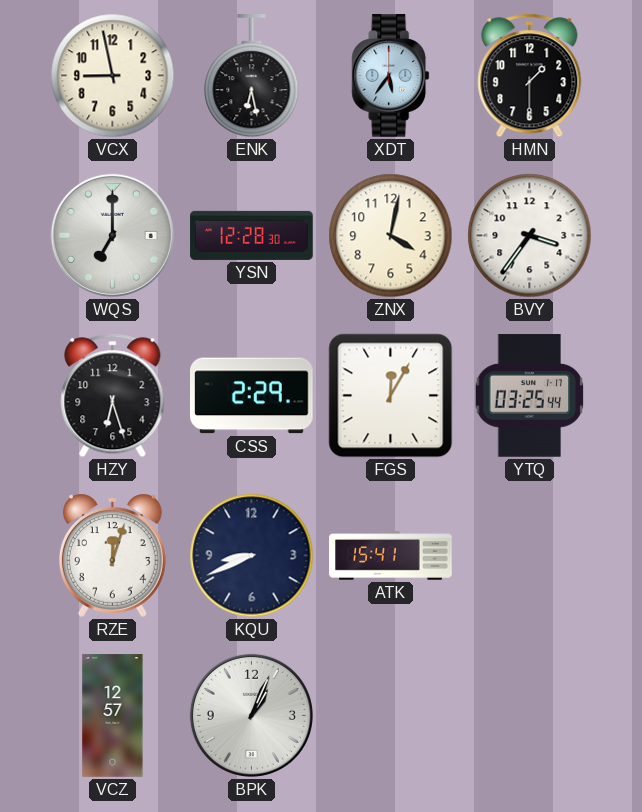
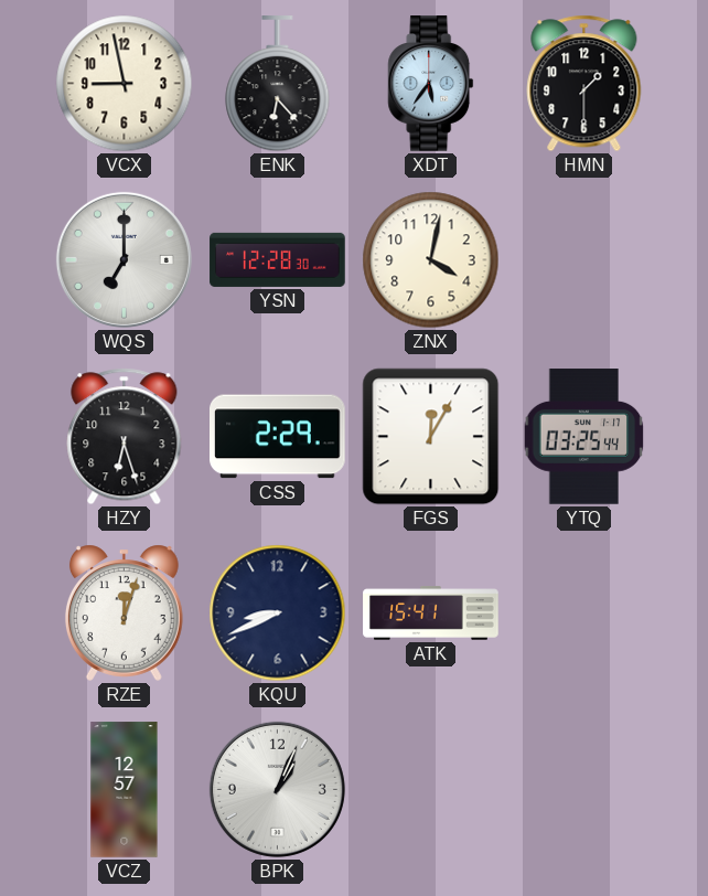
ENK: 6:28 -> 6:23
BVY: 3:36 -> none
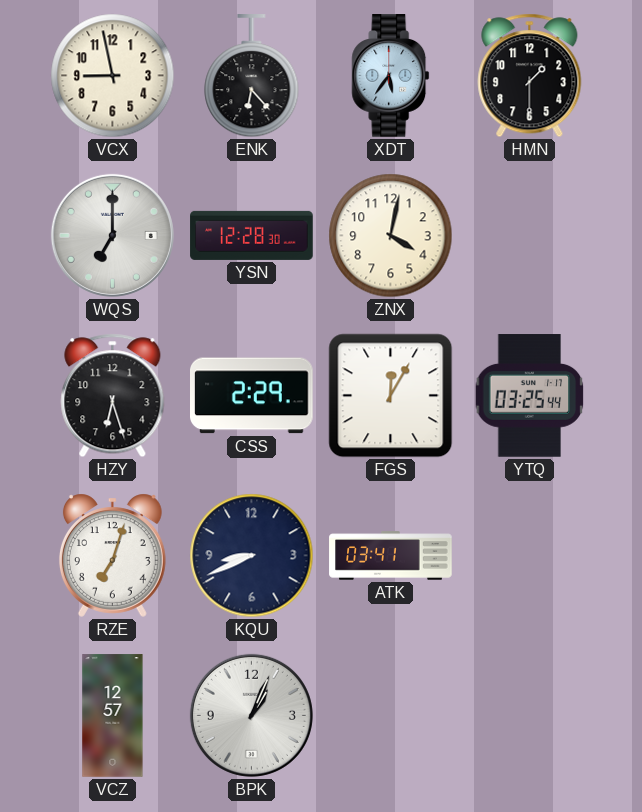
RZE: 12:03 -> 7:03
ATK: 15:41 -> 03:41
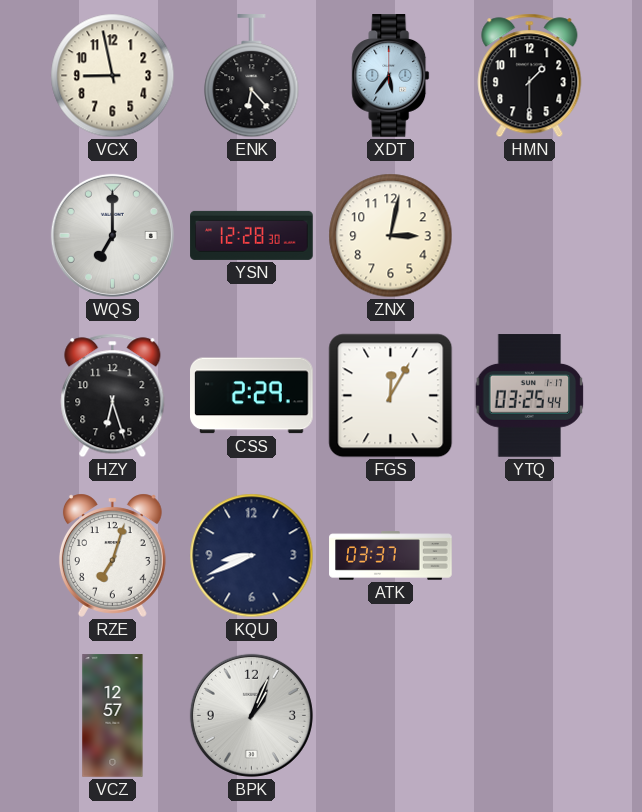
ZNX: 4:02 -> 3:02
ATK: 03:41 -> 03:37
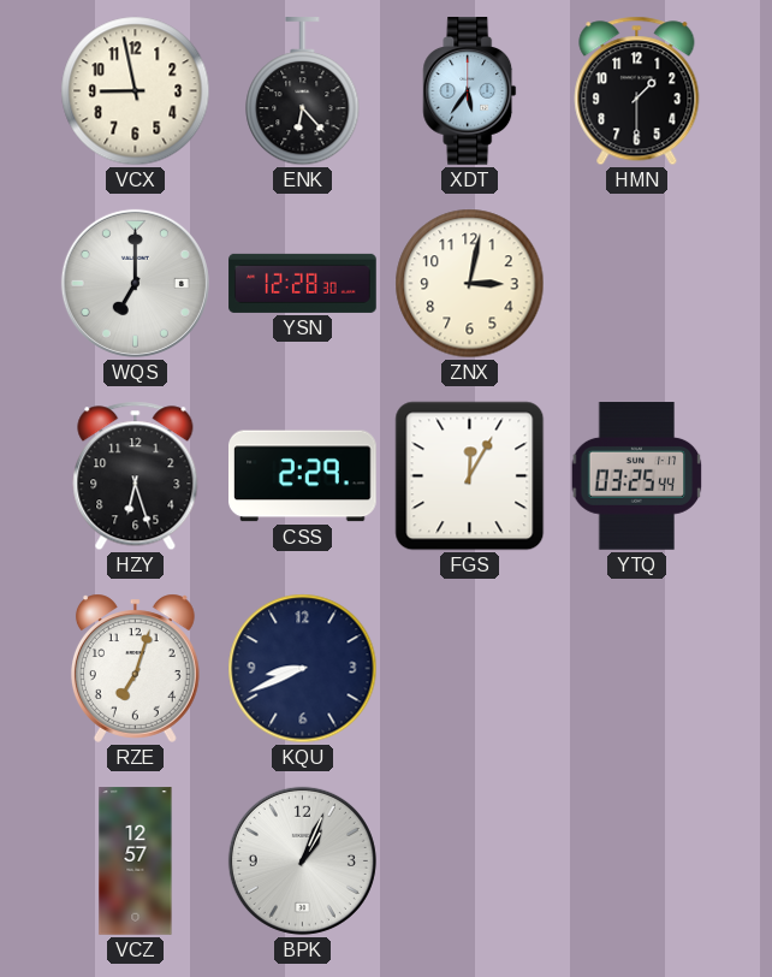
ATK: 03:37 -> none
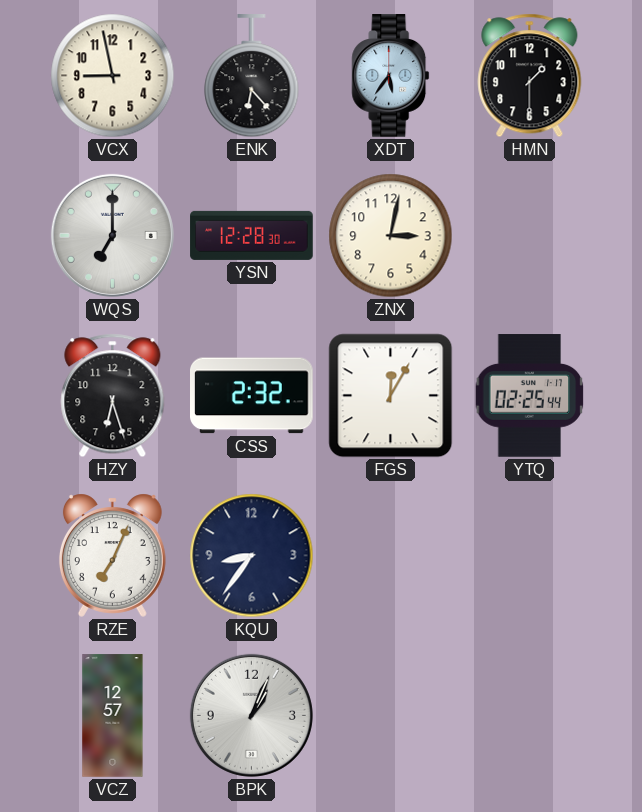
CSS: 2:29 -> 2:32
YTQ: 03:25 -> 02:25
RZE: 7:03 -> 7:04
KQU: 8:41 -> 8:36
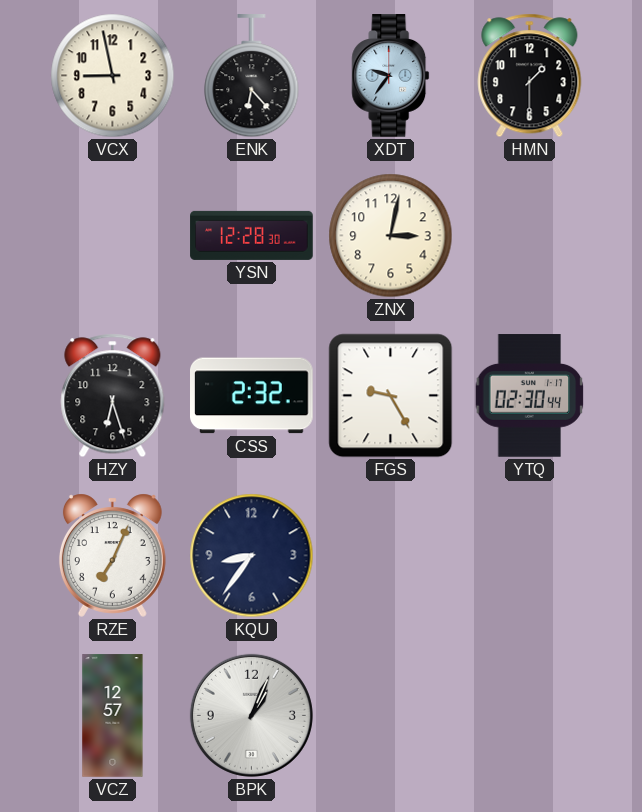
XDT: 5:36 -> 9:36
WQS: 7:00 -> none
FGS: 12:05 -> 9:25
YTQ: 02:25 -> 02:30
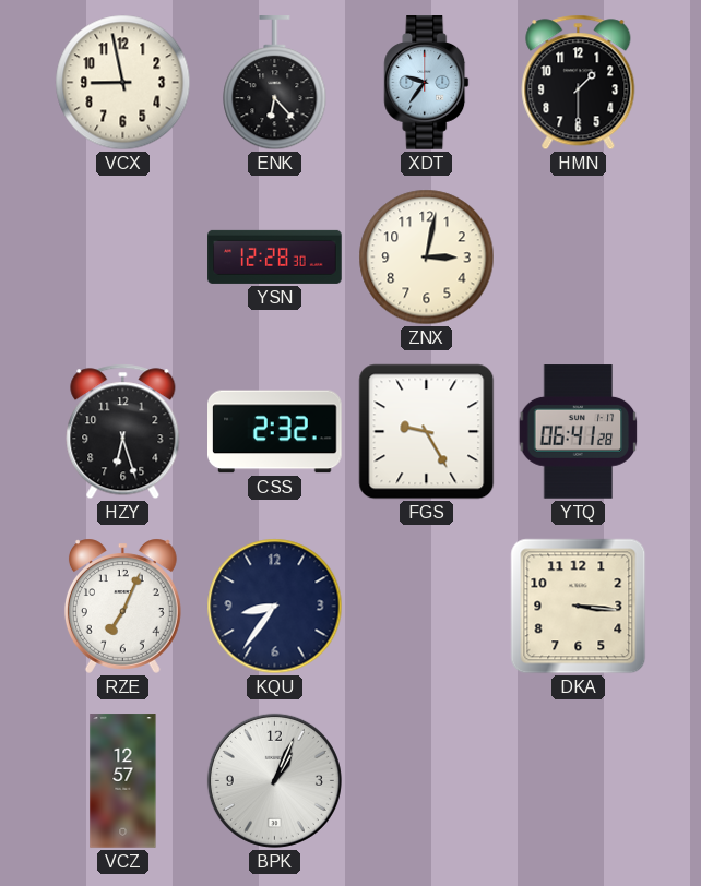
YTQ: 02:30 -> 06:41
DKA: none -> 3:16
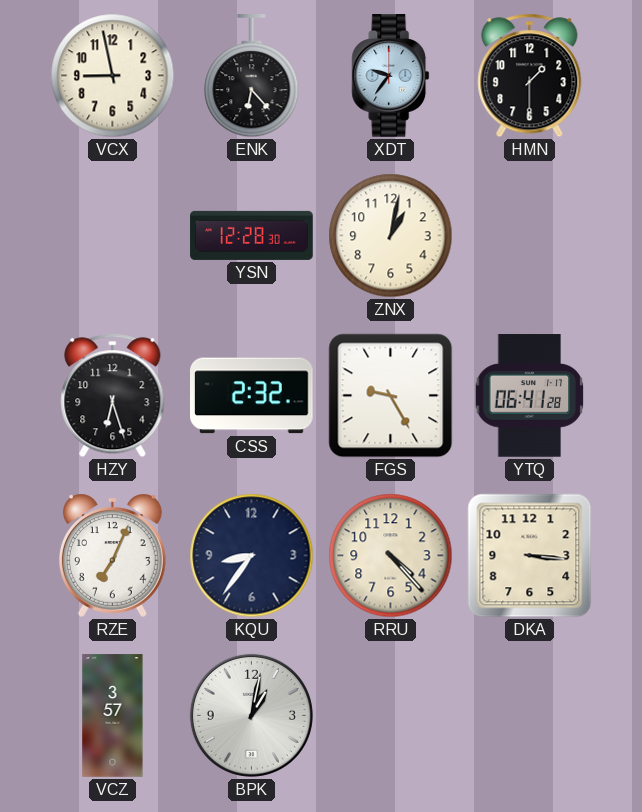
ZNX: 3:02 -> 1:02
RRU: none -> 4:23
VCZ: 12:57 -> 3:57
BPK: 1:04 -> 1:02
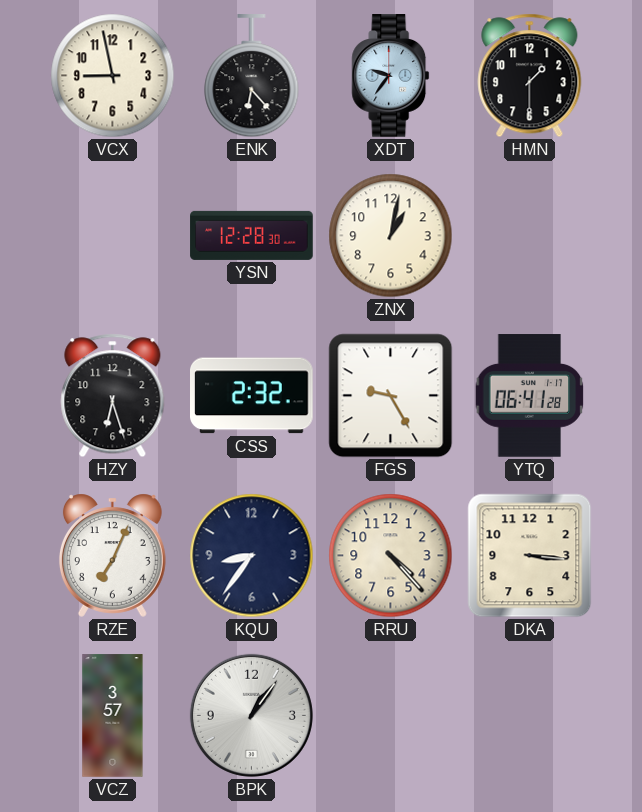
BPK: 1:02 -> 1:06
